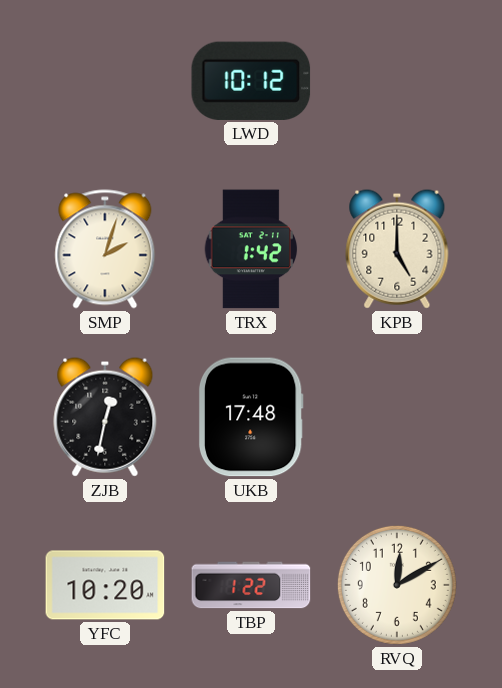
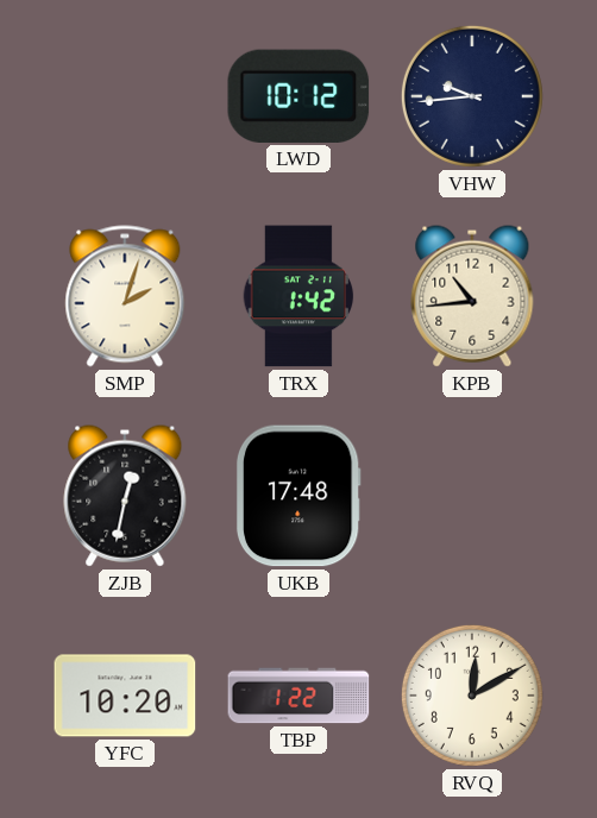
VHW: none -> 9:44
KPB: 5:00 -> 10:44
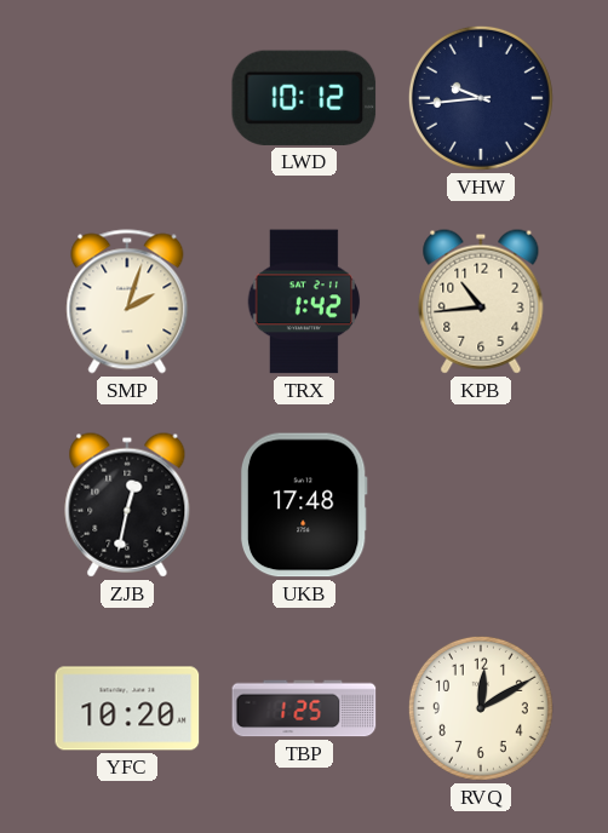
TBP: 1:22 -> 1:25
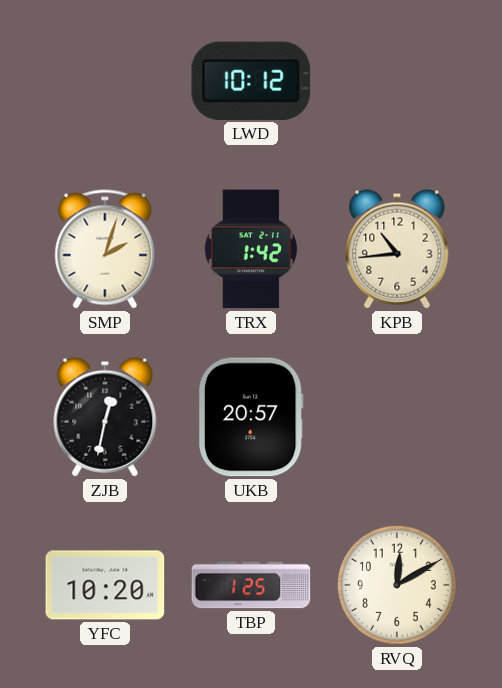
VHW: 9:44 -> none
UKB: 17:48 -> 20:57
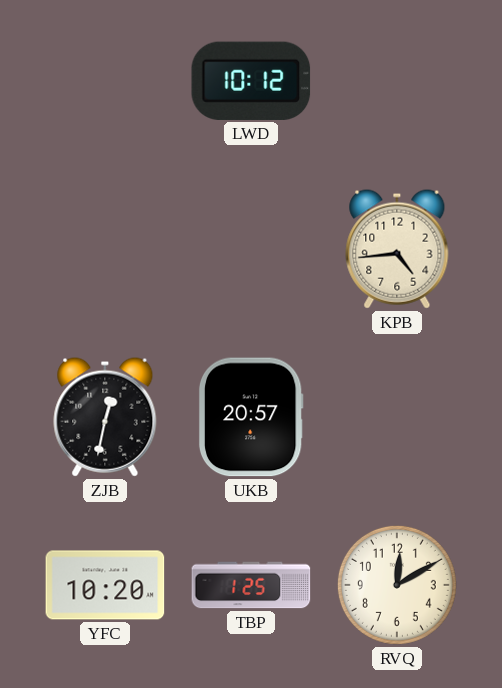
SMP: 2:03 -> none
TRX: 1:42 -> none
KPB: 10:44 -> 4:44
